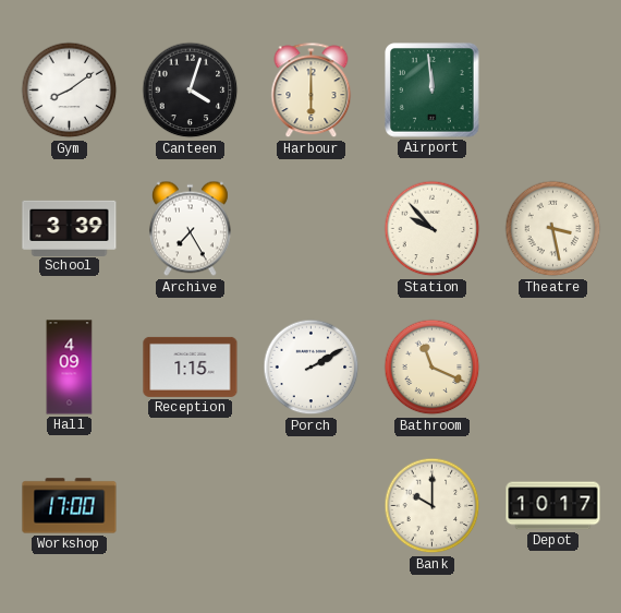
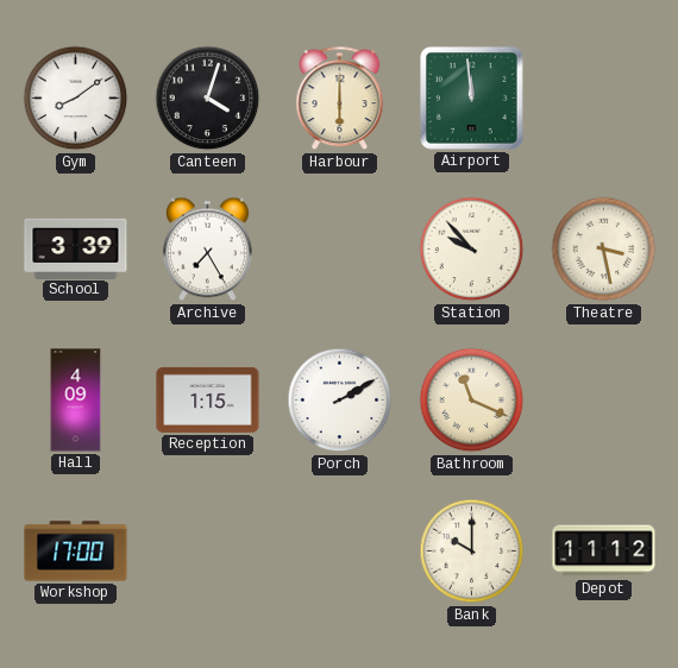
Depot: 10:17 -> 11:12
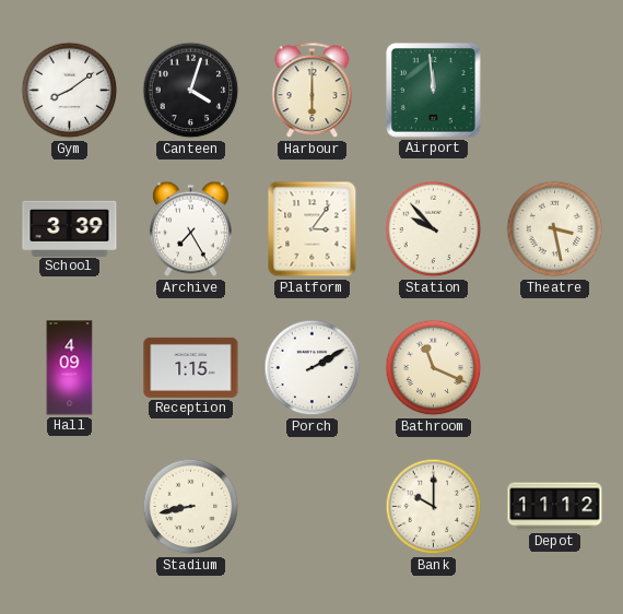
Platform: none -> 3:06
Workshop: 17:00 -> none
Stadium: none -> 8:43
